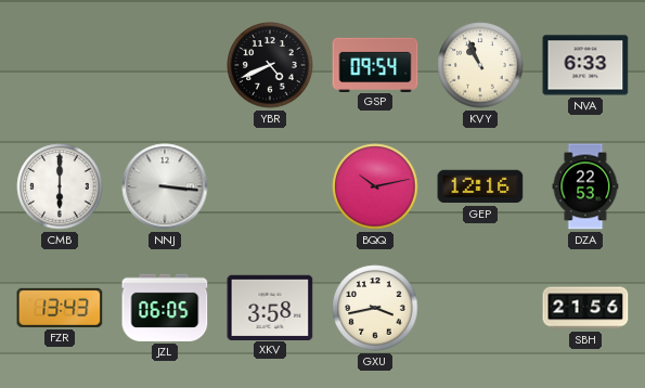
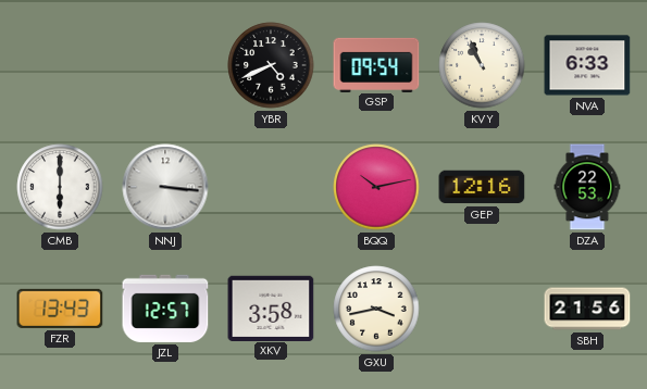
JZL: 06:05 -> 12:57
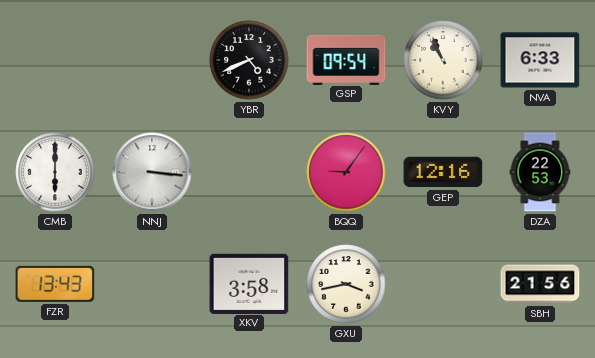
BQQ: 10:13 -> 9:06
JZL: 12:57 -> none
